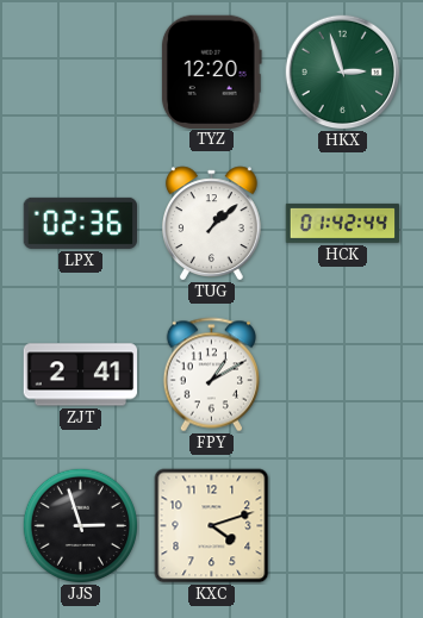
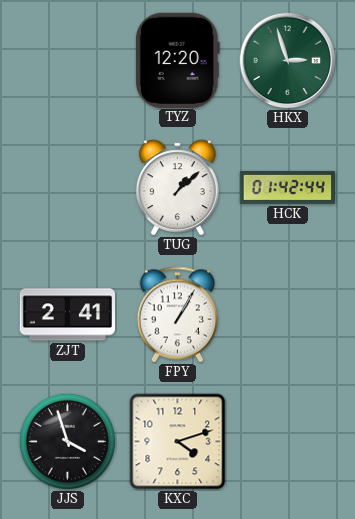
LPX: 02:36 -> none
FPY: 1:10 -> 1:05
JJS: 2:57 -> 3:57
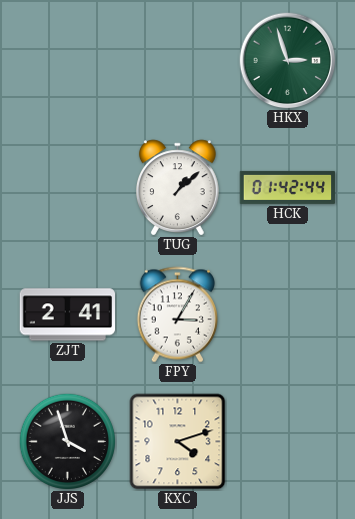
TYZ: 12:20 -> none
FPY: 1:05 -> 3:05
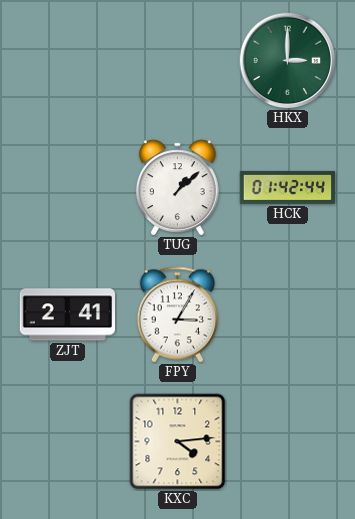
HKX: 2:57 -> 3:00
JJS: 3:57 -> none
KXC: 4:12 -> 4:14
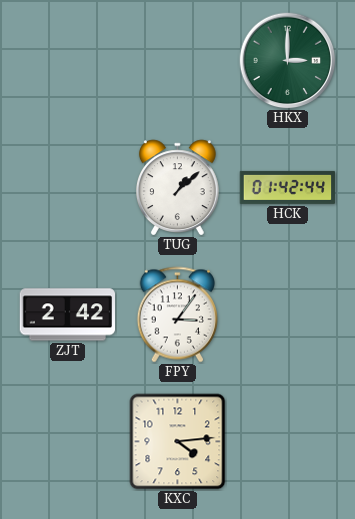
ZJT: 2:41 -> 2:42
FPY: 3:05 -> 3:06
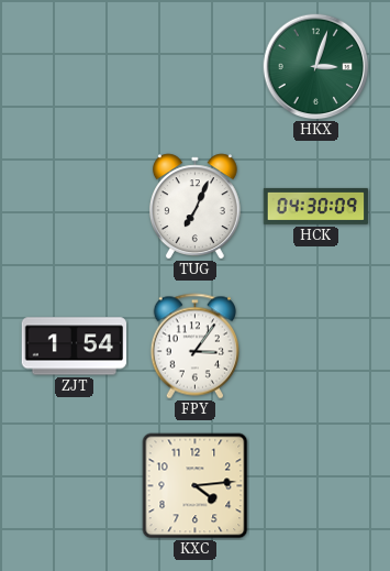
HKX: 3:00 -> 3:03
TUG: 1:08 -> 7:04
HCK: 01:42 -> 04:30
ZJT: 2:42 -> 1:54
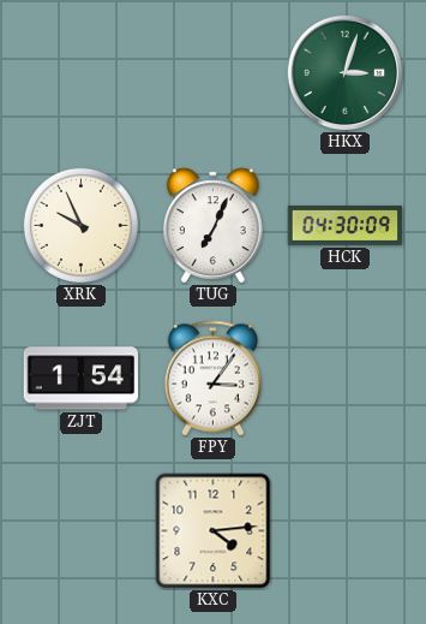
XRK: none -> 9:56
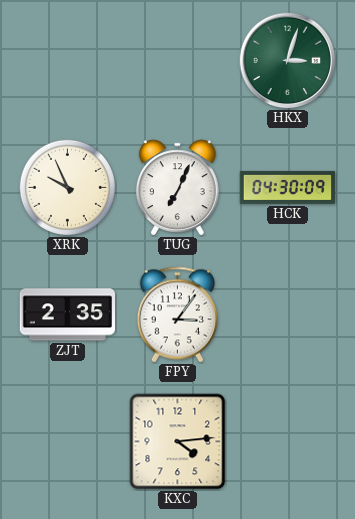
ZJT: 1:54 -> 2:35
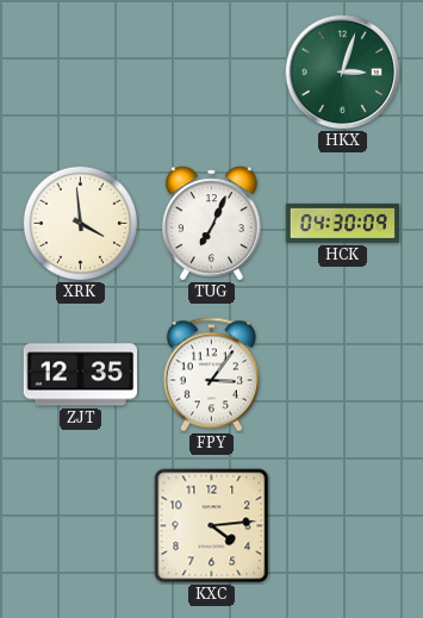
XRK: 9:56 -> 3:59
ZJT: 2:35 -> 12:35
